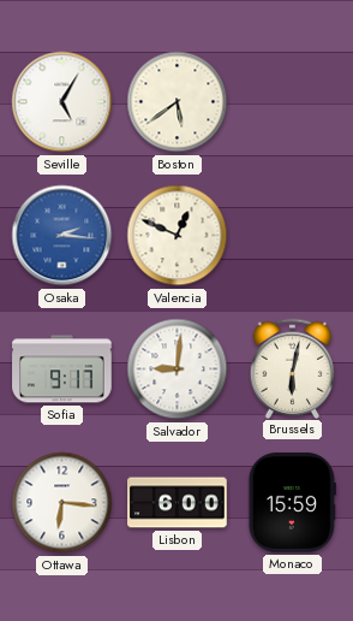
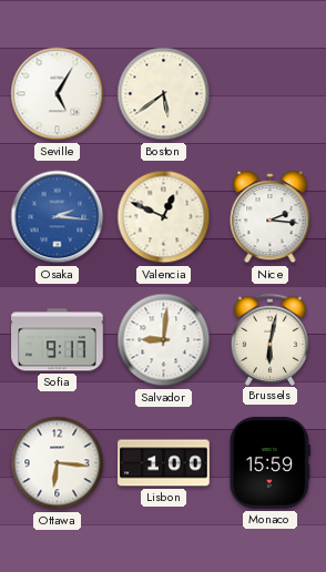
Nice: none -> 2:16
Lisbon: 6:00 -> 1:00
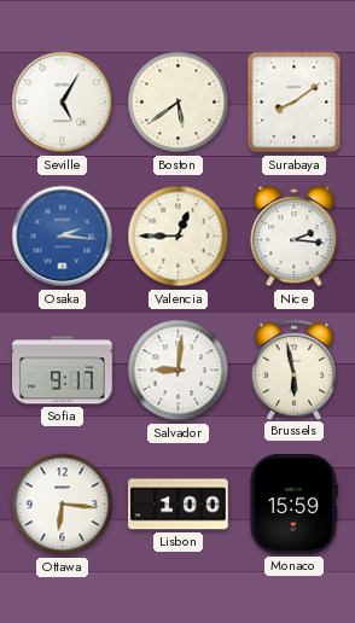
Surabaya: none -> 8:09
Valencia: 12:49 -> 12:45
Brussels: 6:02 -> 5:58
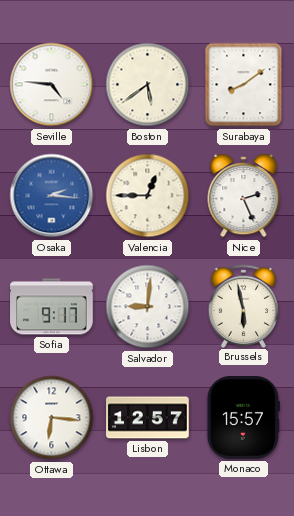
Seville: 5:05 -> 4:46
Nice: 2:16 -> 2:26
Lisbon: 1:00 -> 12:57
Monaco: 15:59 -> 15:57
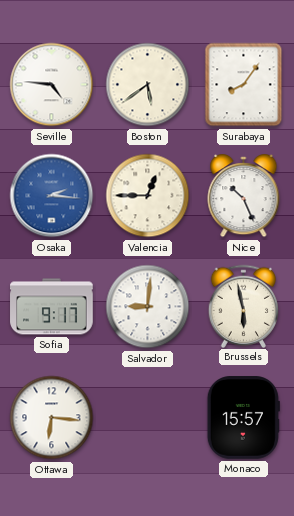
Surabaya: 8:09 -> 8:06
Nice: 2:26 -> 10:26
Lisbon: 12:57 -> none
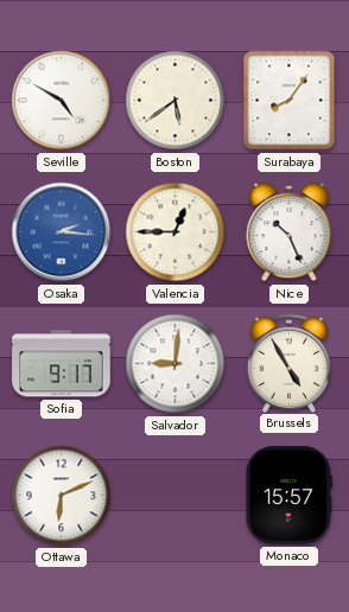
Seville: 4:46 -> 4:50
Brussels: 5:58 -> 4:55
Ottawa: 6:16 -> 6:11
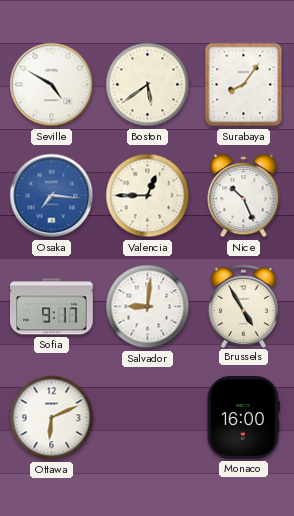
Osaka: 2:16 -> 7:16
Monaco: 15:57 -> 16:00
